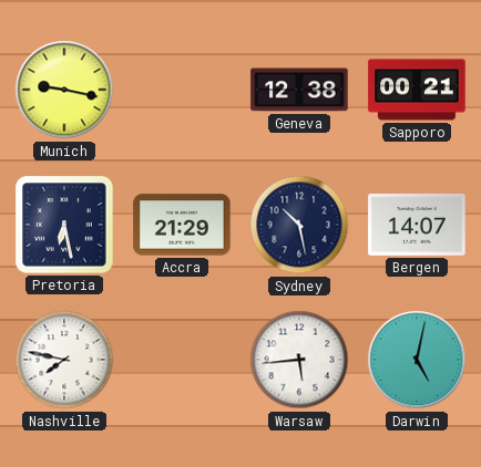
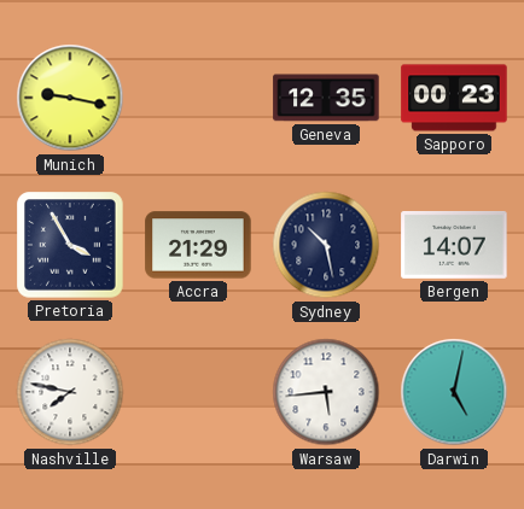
Geneva: 12:38 -> 12:35
Sapporo: 00:21 -> 00:23
Pretoria: 6:28 -> 3:55
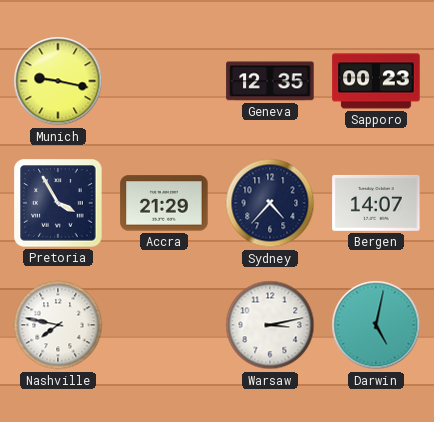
Sydney: 10:28 -> 4:37
Warsaw: 5:44 -> 3:13
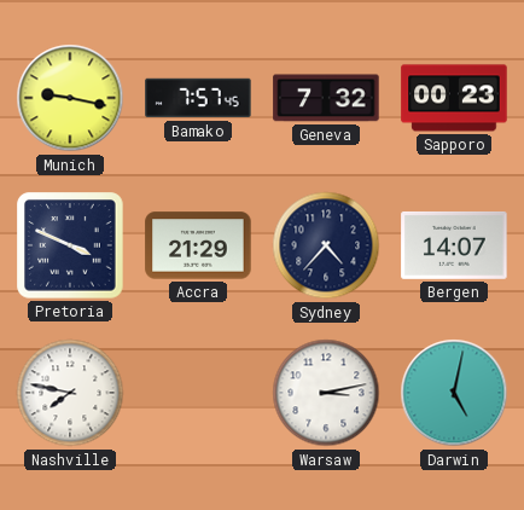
Bamako: none -> 7:57
Geneva: 12:35 -> 7:32
Pretoria: 3:55 -> 3:49
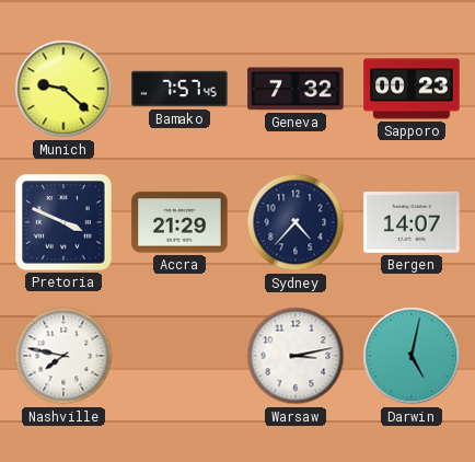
Munich: 9:17 -> 9:22
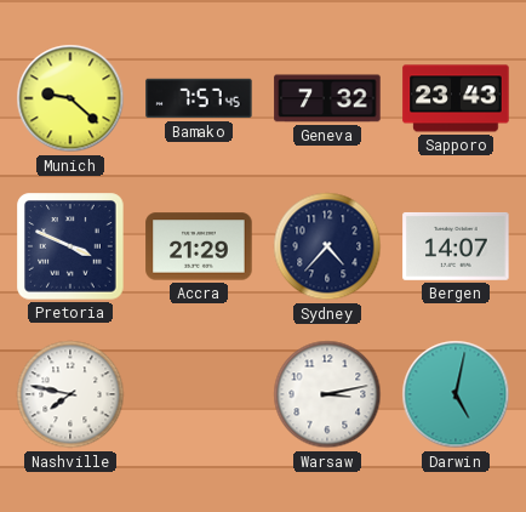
Sapporo: 00:23 -> 23:43
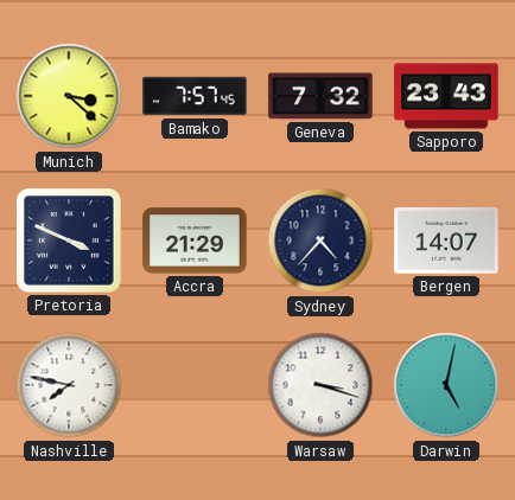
Munich: 9:22 -> 3:22
Warsaw: 3:13 -> 3:18
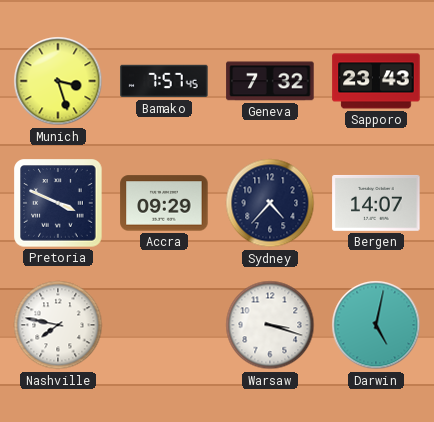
Munich: 3:22 -> 3:27
Accra: 21:29 -> 09:29
